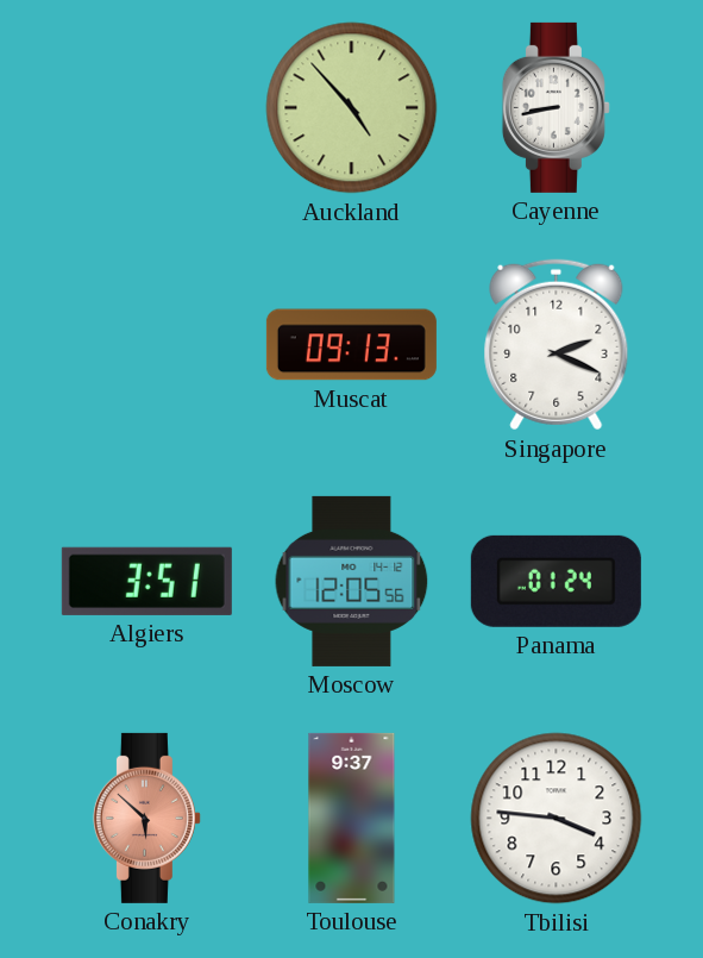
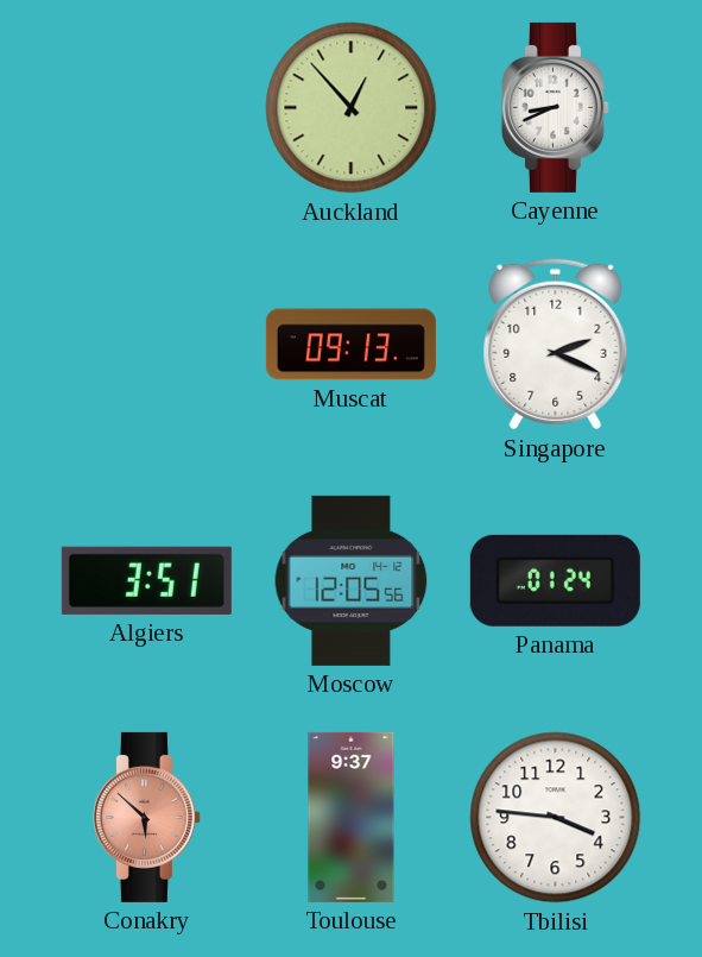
Auckland: 4:53 -> 12:53
Cayenne: 8:43 -> 8:41
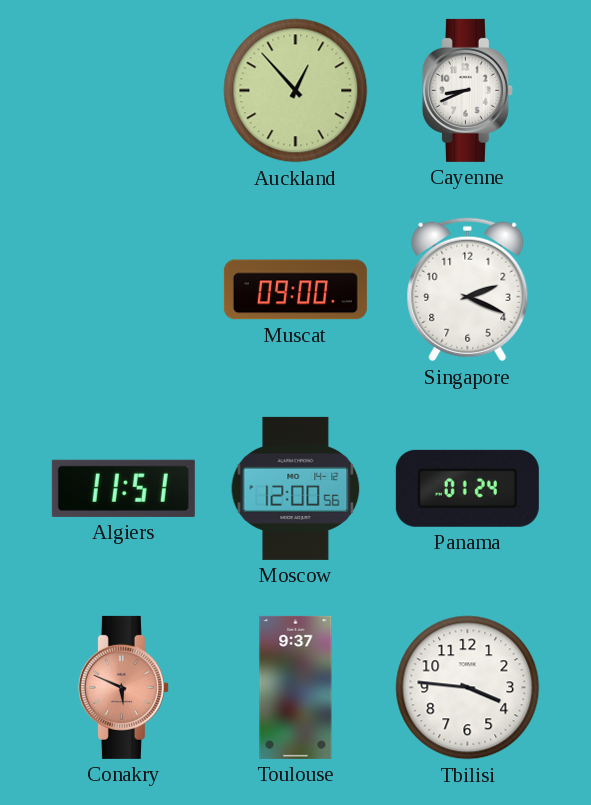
Muscat: 09:13 -> 09:00
Algiers: 3:51 -> 11:51
Moscow: 12:05 -> 12:00
Conakry: 5:52 -> 5:49
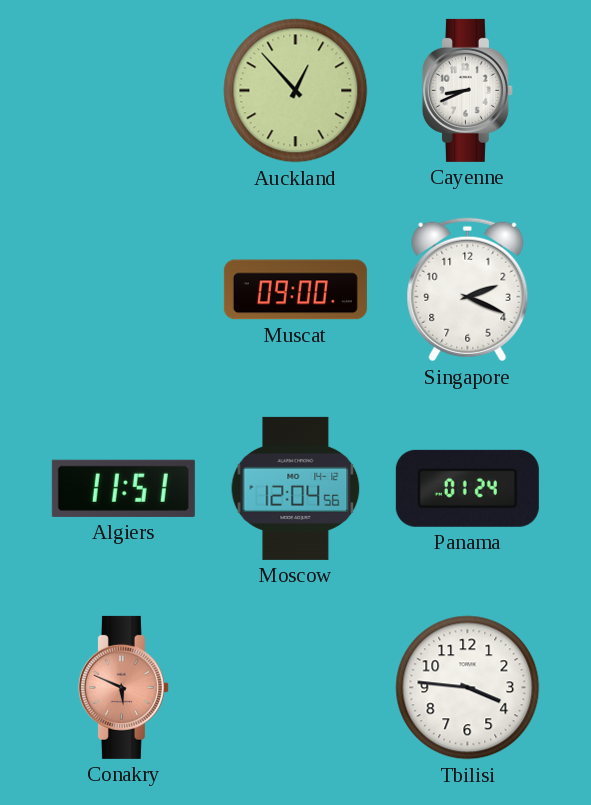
Moscow: 12:00 -> 12:04
Toulouse: 9:37 -> none
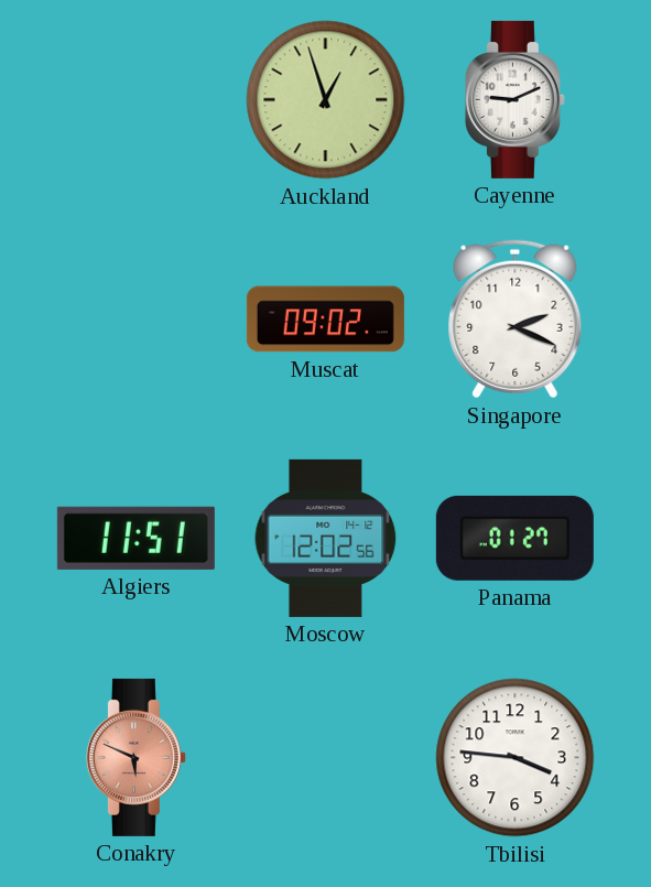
Auckland: 12:53 -> 12:57
Cayenne: 8:41 -> 9:11
Muscat: 09:00 -> 09:02
Moscow: 12:04 -> 12:02
Panama: 01:24 -> 01:27
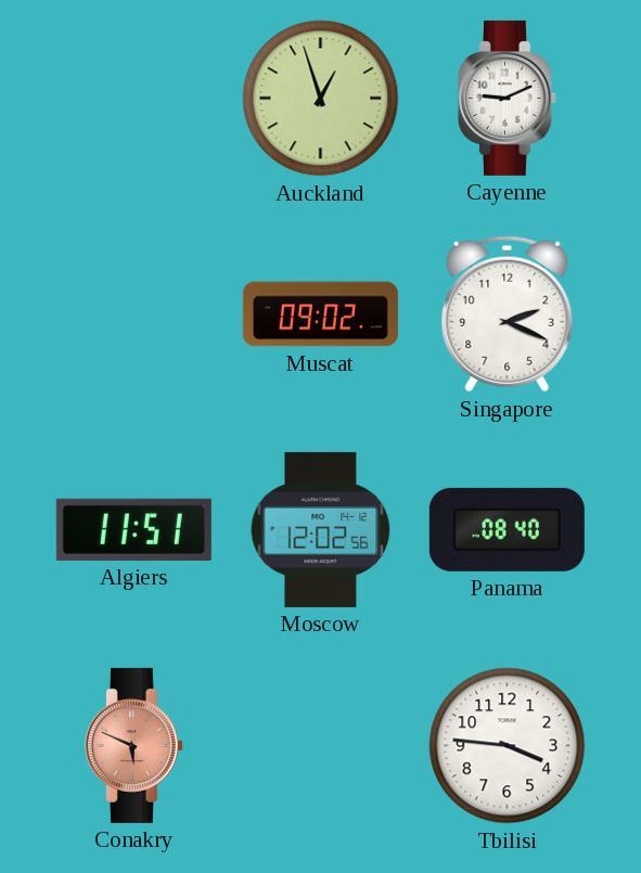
Panama: 01:27 -> 08:40
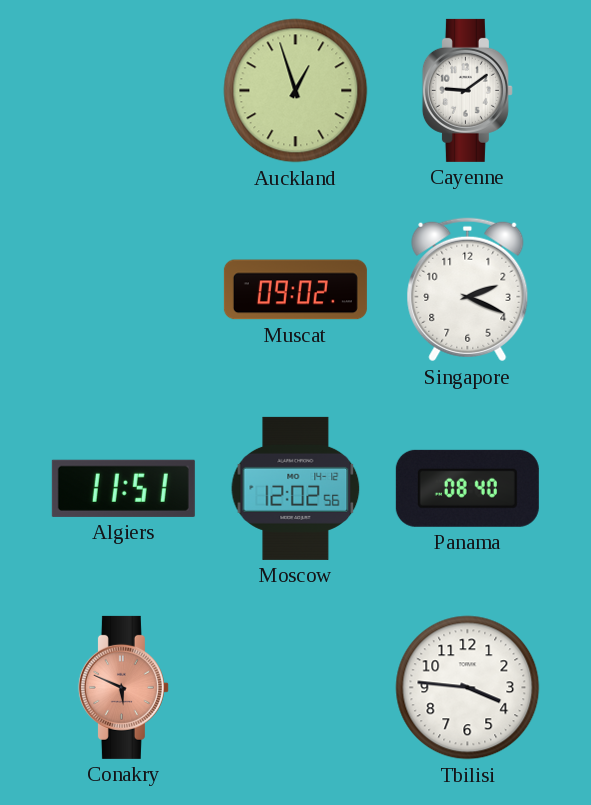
Cayenne: 9:11 -> 9:09
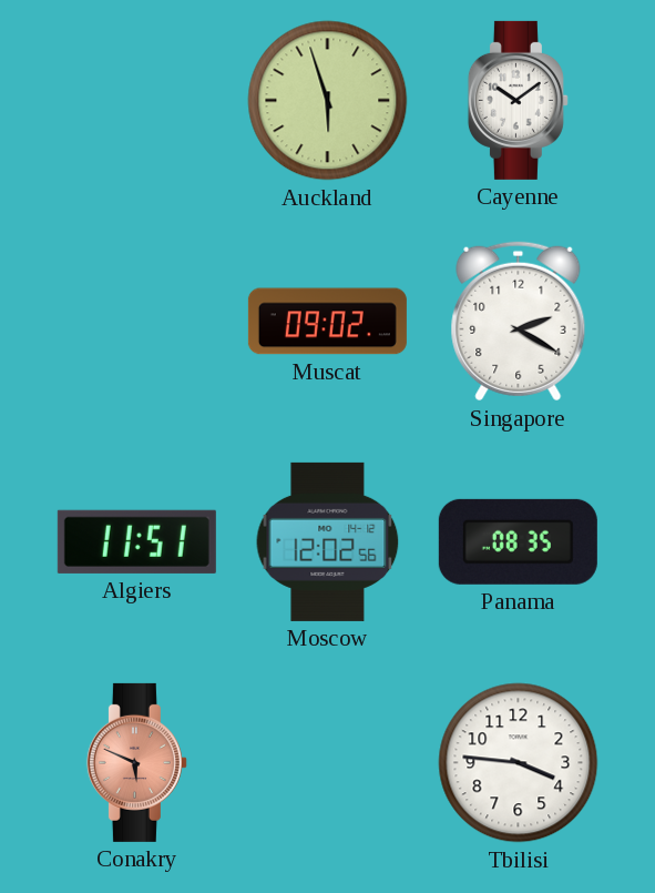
Auckland: 12:57 -> 5:57
Cayenne: 9:09 -> 10:09
Singapore: 2:19 -> 2:20
Panama: 08:40 -> 08:35
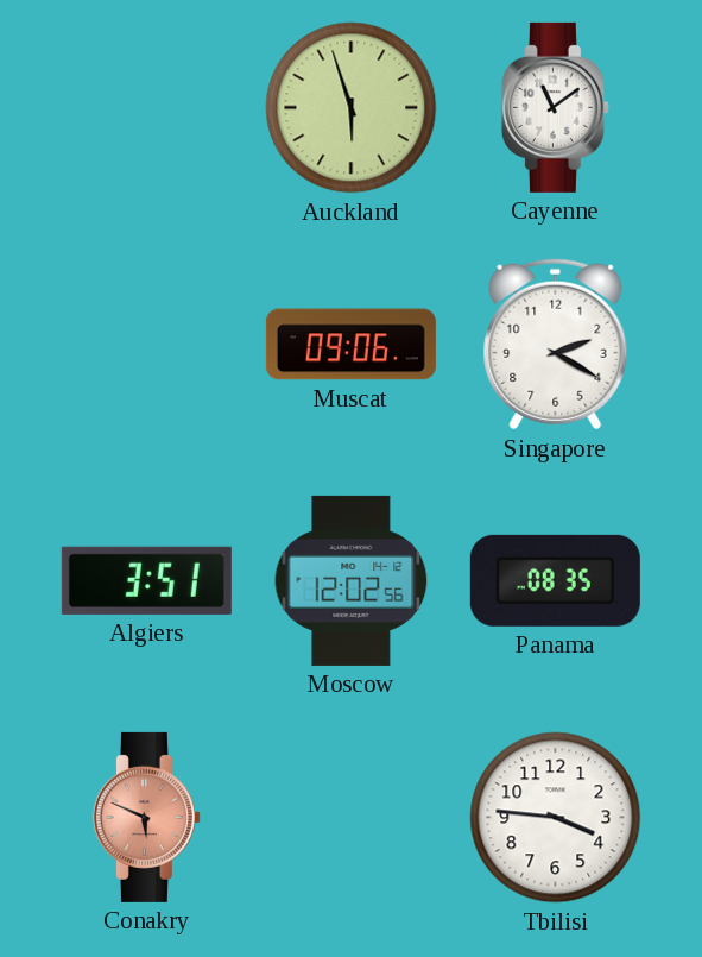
Cayenne: 10:09 -> 11:09
Muscat: 09:02 -> 09:06
Algiers: 11:51 -> 3:51
